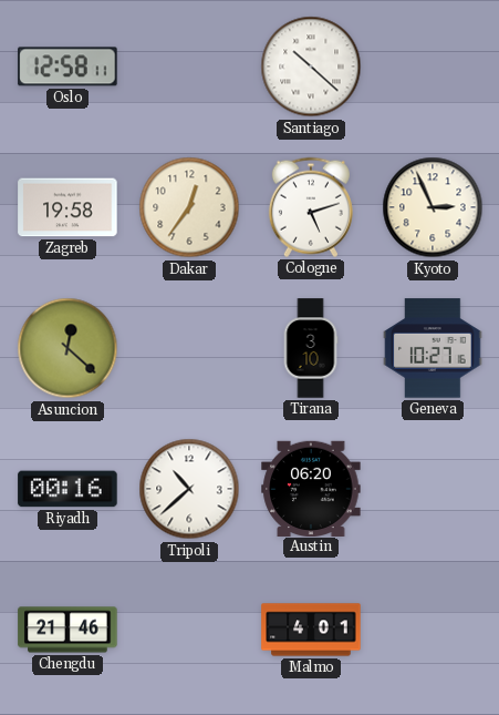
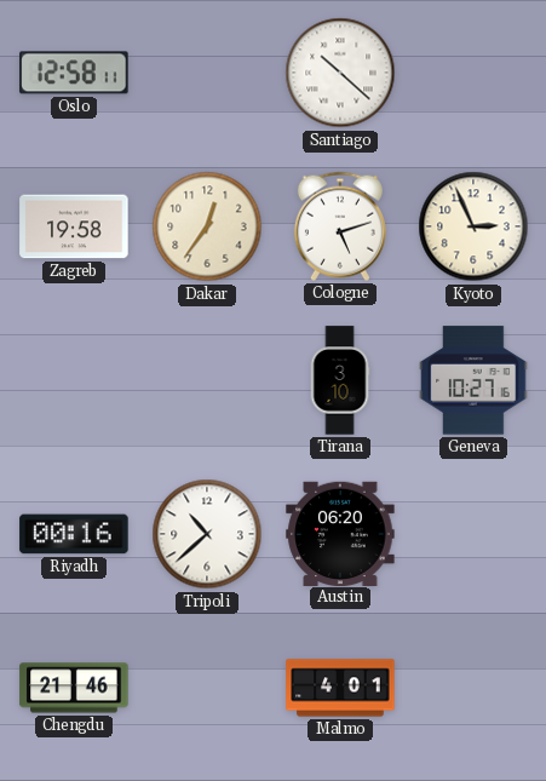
Asuncion: 12:22 -> none
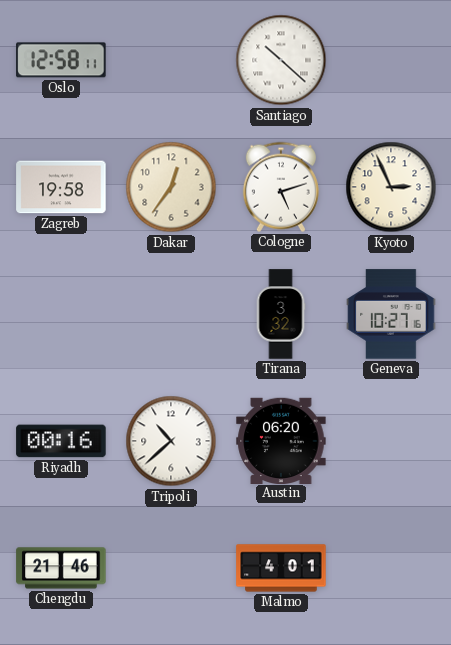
Tirana: 3:10 -> 3:32
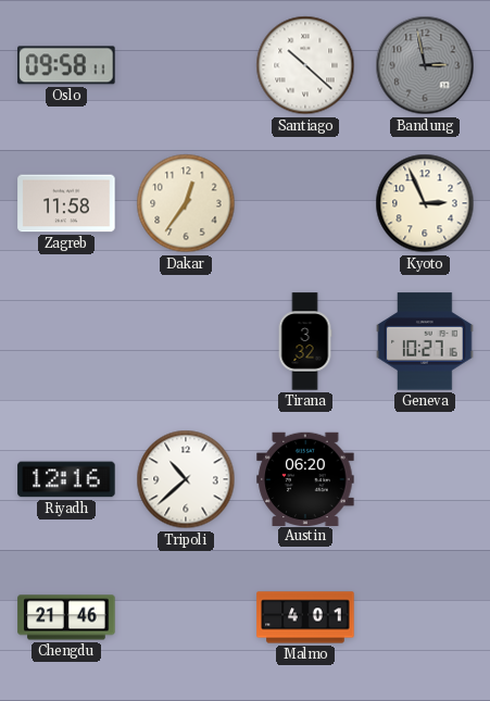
Oslo: 12:58 -> 09:58
Bandung: none -> 2:58
Zagreb: 19:58 -> 11:58
Cologne: 5:12 -> none
Riyadh: 00:16 -> 12:16
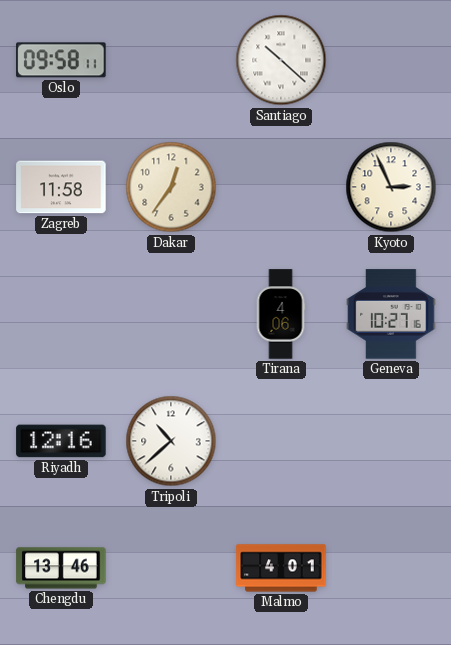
Bandung: 2:58 -> none
Tirana: 3:32 -> 4:06
Austin: 06:20 -> none
Chengdu: 21:46 -> 13:46
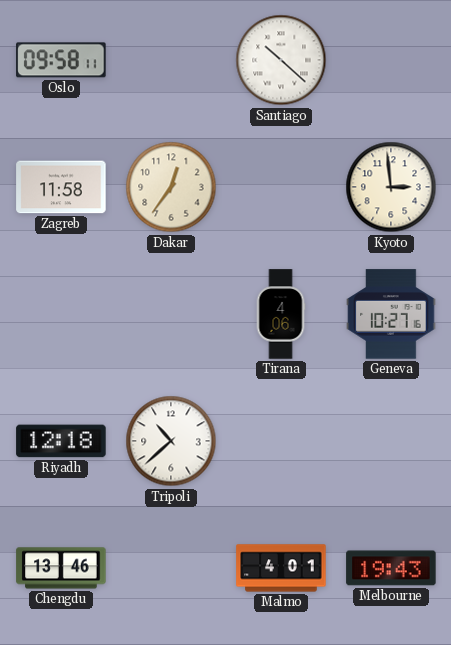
Kyoto: 2:56 -> 2:59
Riyadh: 12:16 -> 12:18
Melbourne: none -> 19:43
